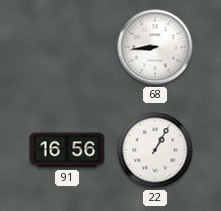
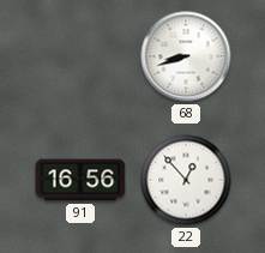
68: 8:44 -> 8:42
22: 1:05 -> 12:53
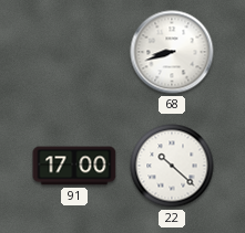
91: 16:56 -> 17:00
22: 12:53 -> 10:22
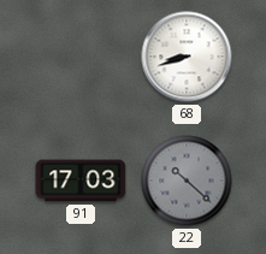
91: 17:00 -> 17:03
22 dial: white -> grey
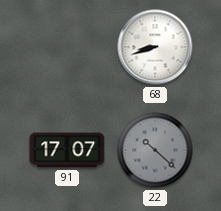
91: 17:03 -> 17:07
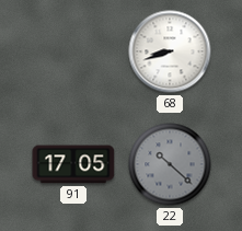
91: 17:07 -> 17:05
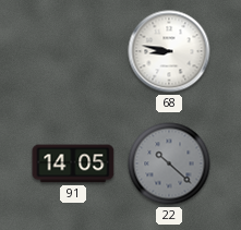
68: 8:42 -> 8:47
91: 17:05 -> 14:05
